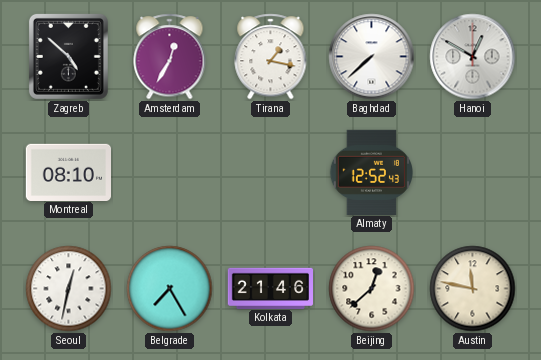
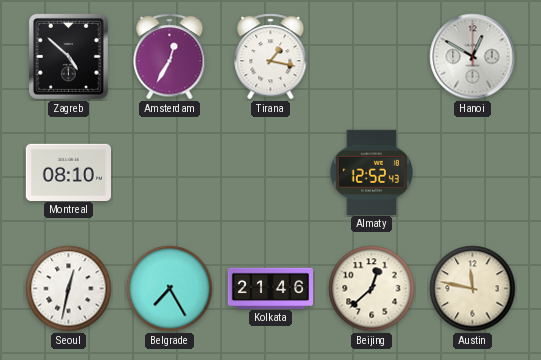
Baghdad: 7:38 -> none
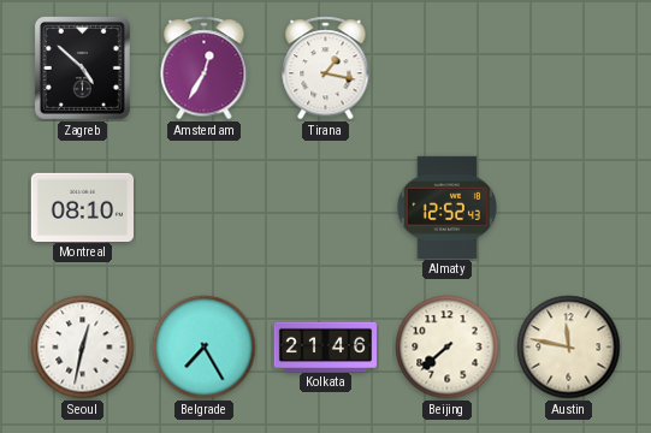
Hanoi: 12:50 -> none
Beijing: 12:38 -> 7:38
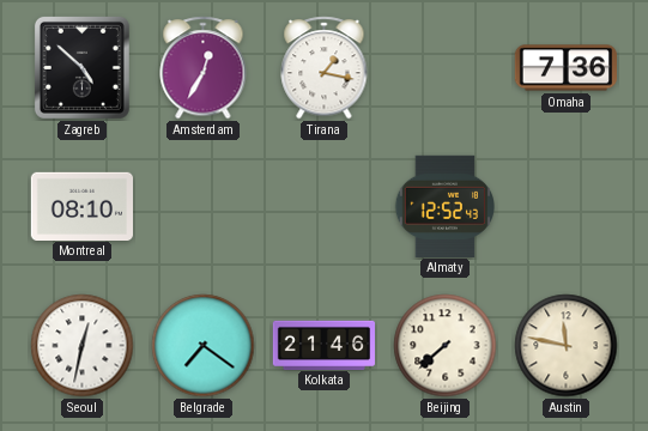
Omaha: none -> 7:36
Belgrade: 7:25 -> 7:21
